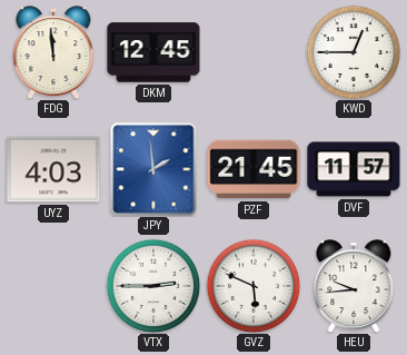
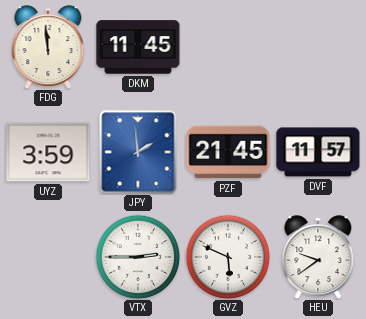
DKM: 12:45 -> 11:45
KWD: 12:45 -> none
UYZ: 4:03 -> 3:59
HEU: 9:44 -> 9:39
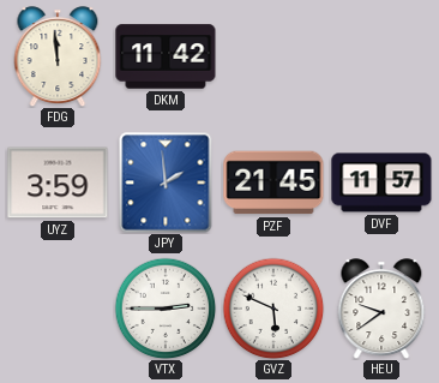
DKM: 11:45 -> 11:42
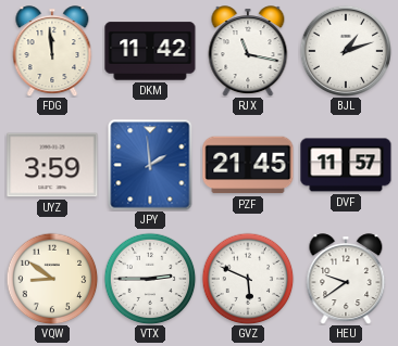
RJX: none -> 11:17
BJL: none -> 1:12
VQW: none -> 8:51
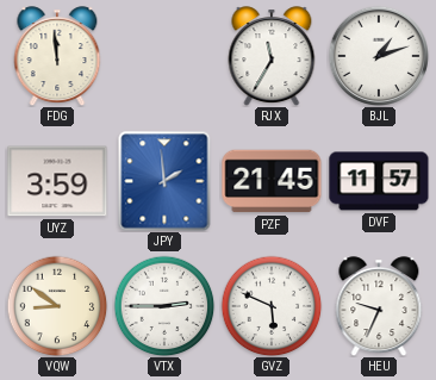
DKM: 11:42 -> none
RJX: 11:17 -> 11:35
HEU: 9:39 -> 9:34
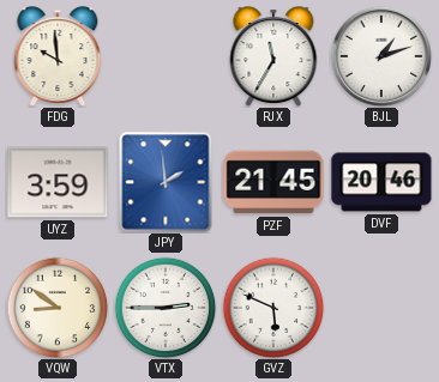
FDG: 11:59 -> 9:59
DVF: 11:57 -> 20:46
HEU: 9:34 -> none
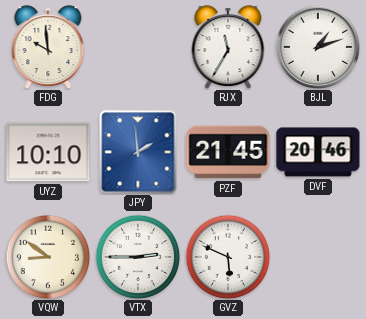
UYZ: 3:59 -> 10:10
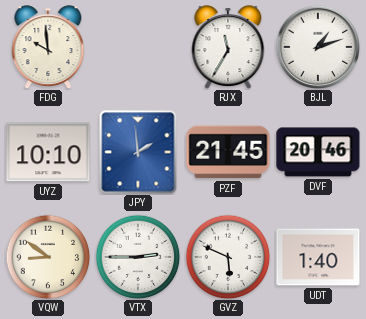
UDT: none -> 1:40
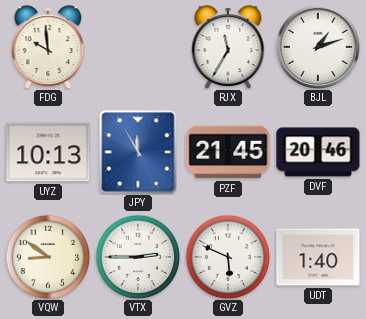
UYZ: 10:10 -> 10:13
JPY: 1:59 -> 11:55
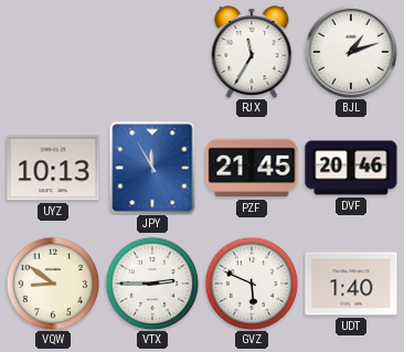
FDG: 9:59 -> none
